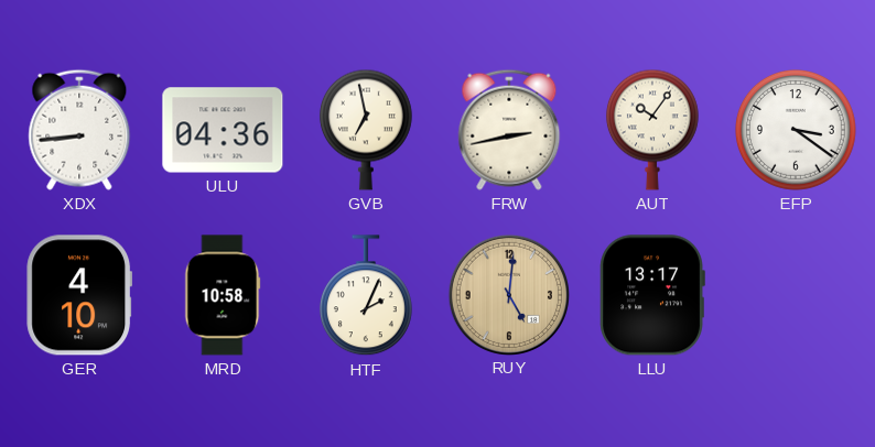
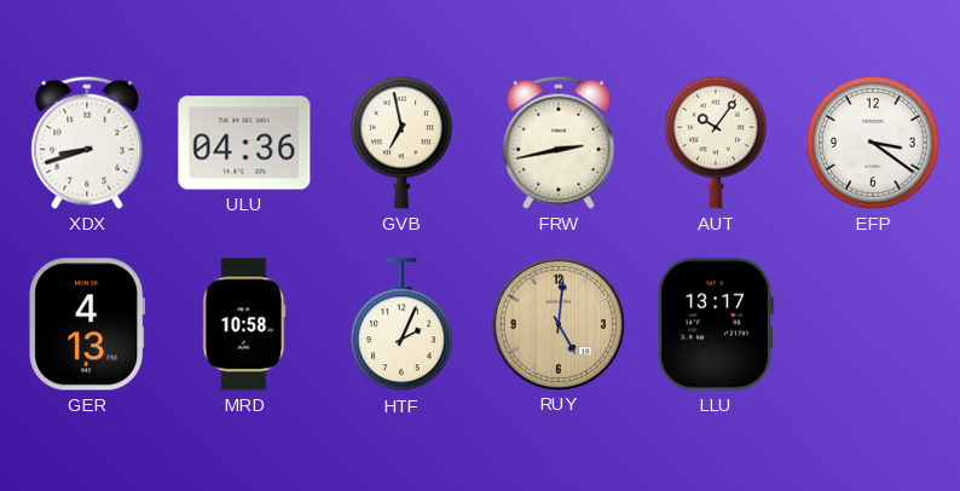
XDX: 8:44 -> 8:42
GER: 4:10 -> 4:13
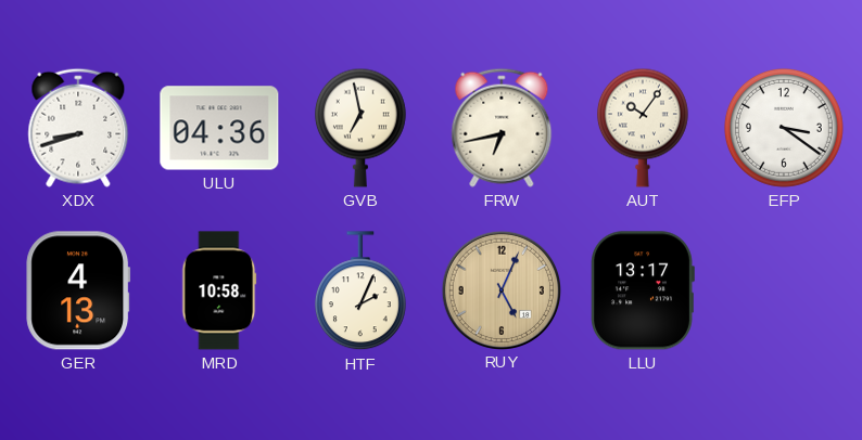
FRW: 2:43 -> 6:43
RUY: 5:01 -> 5:04
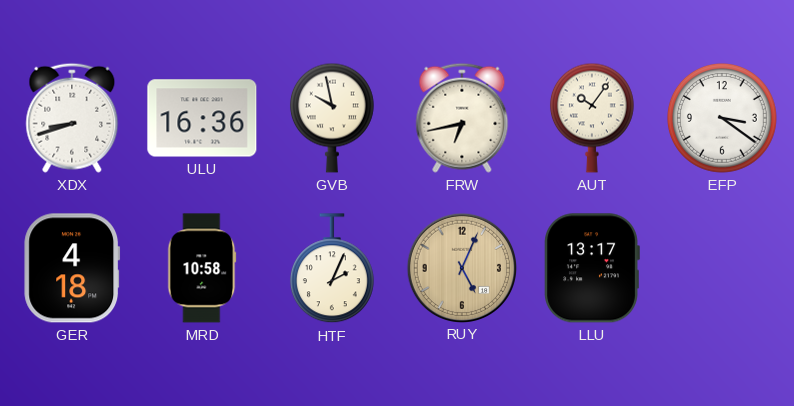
ULU: 04:36 -> 16:36
GVB: 6:58 -> 9:58
GER: 4:13 -> 4:18
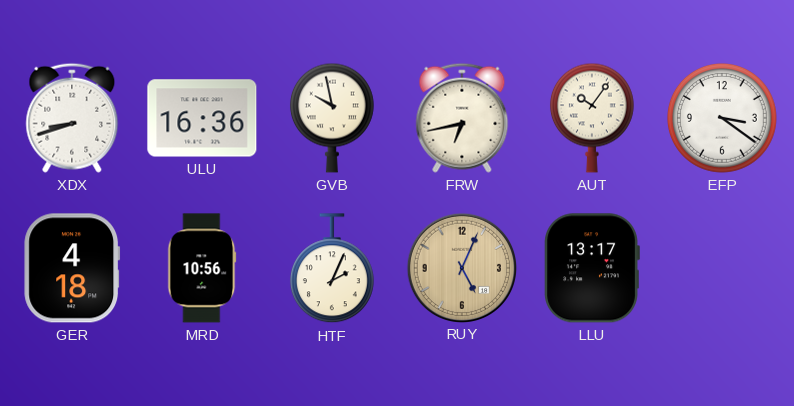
MRD: 10:58 -> 10:56
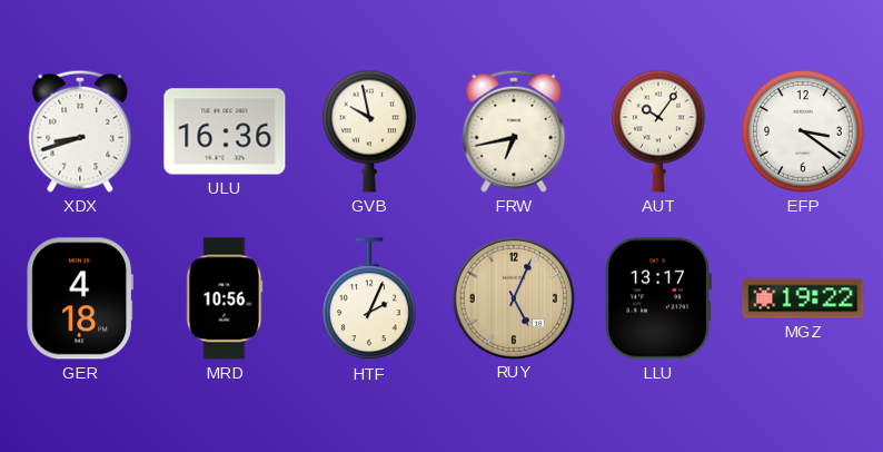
MGZ: none -> 19:22
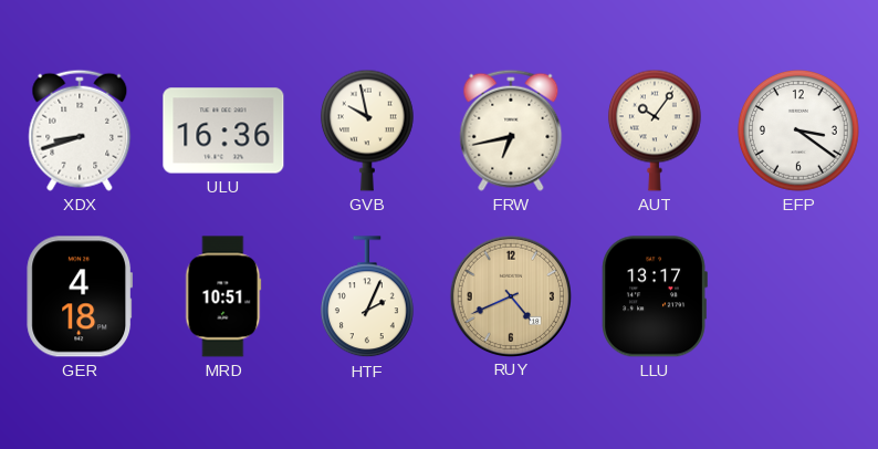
MRD: 10:56 -> 10:51
RUY: 5:04 -> 4:41
MGZ: 19:22 -> none
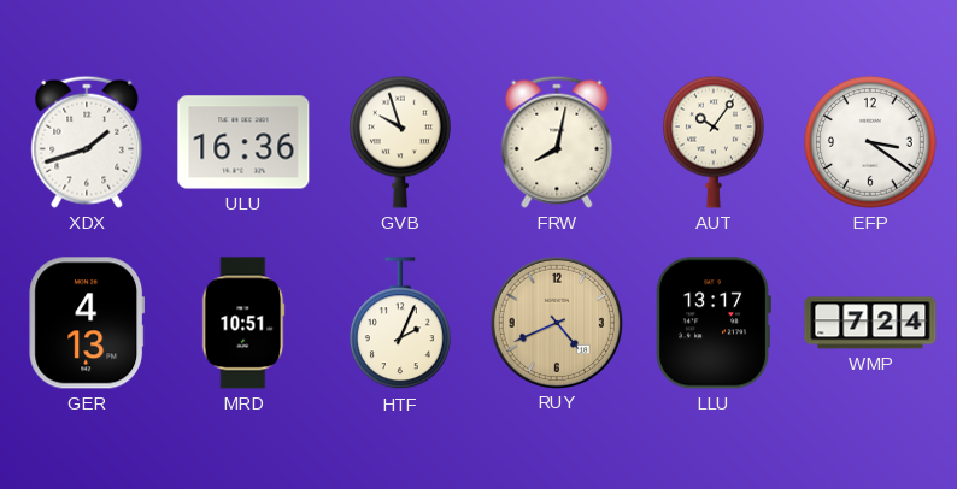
XDX: 8:42 -> 1:42
GVB: 9:58 -> 9:57
FRW: 6:43 -> 8:02
GER: 4:18 -> 4:13
WMP: none -> 7:24
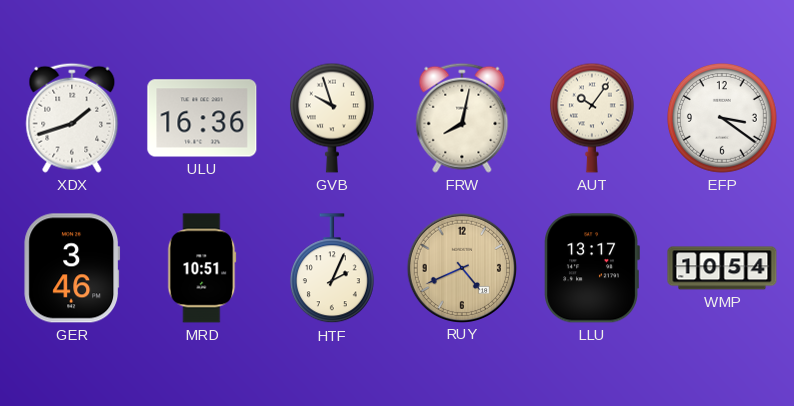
GER: 4:13 -> 3:46
WMP: 7:24 -> 10:54
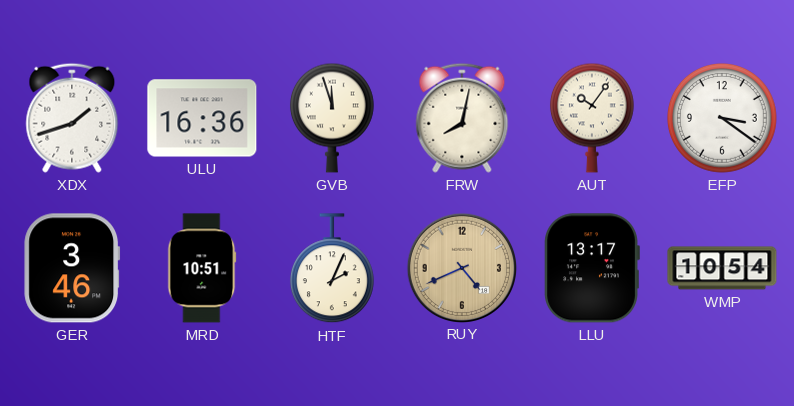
GVB: 9:57 -> 11:57
